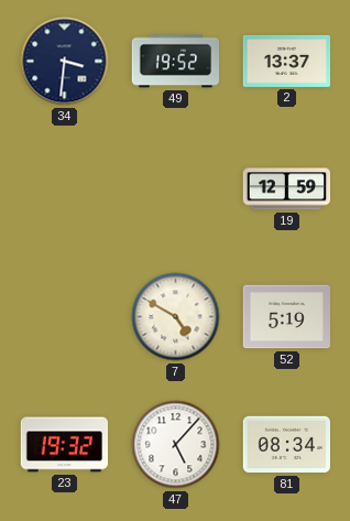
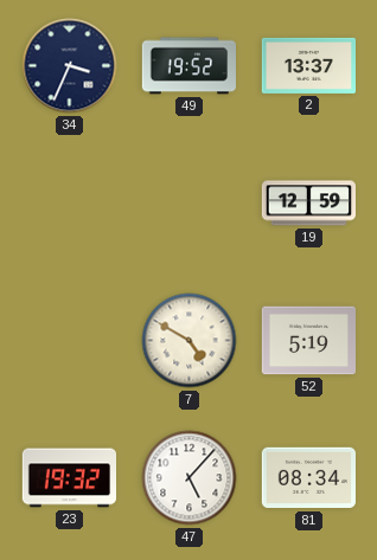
34: 3:31 -> 3:34
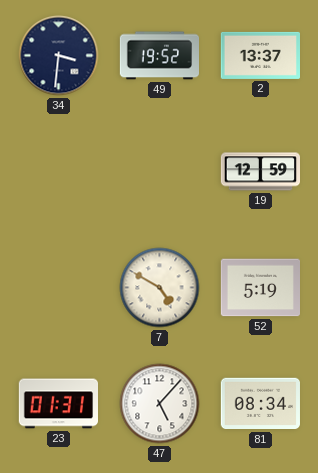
34: 3:34 -> 3:31
23: 19:32 -> 01:31
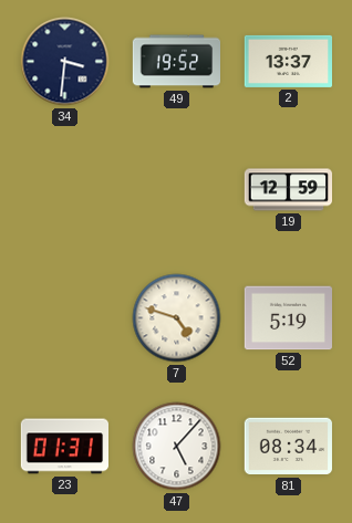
7: 4:50 -> 4:48
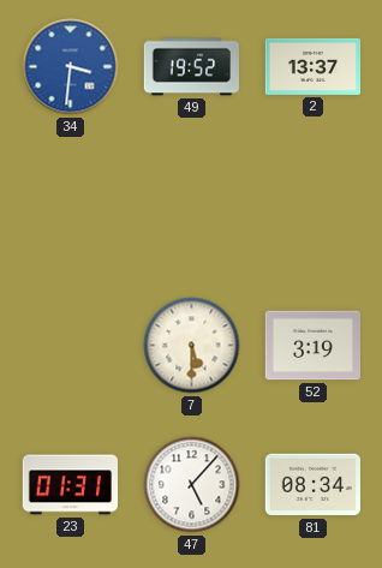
34 dial: navy -> blue
19: 12:59 -> none
7: 4:48 -> 5:30
52: 5:19 -> 3:19
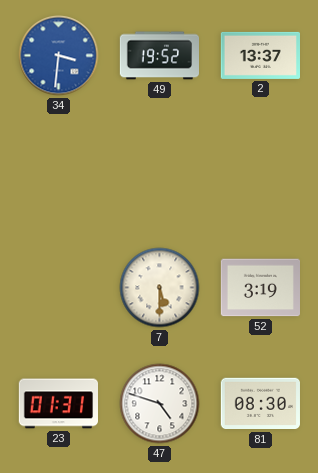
47: 5:07 -> 4:48
81: 08:34 -> 08:30
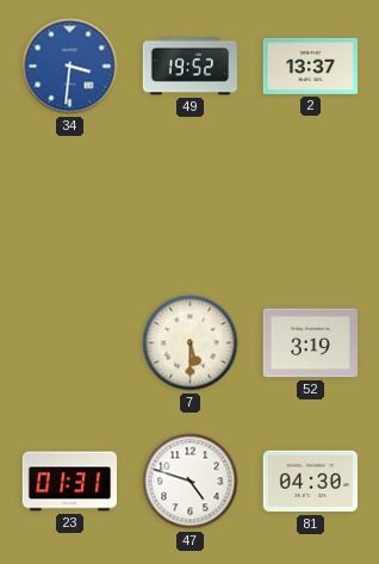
81: 08:30 -> 04:30
